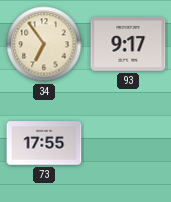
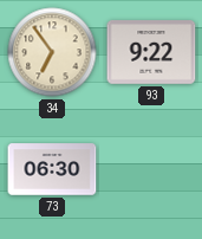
93: 9:17 -> 9:22
73: 17:55 -> 06:30
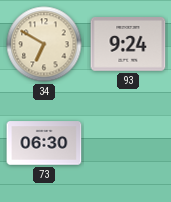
34: 6:54 -> 6:50
93: 9:22 -> 9:24
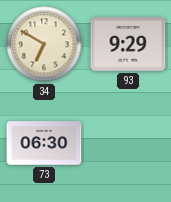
93: 9:24 -> 9:29
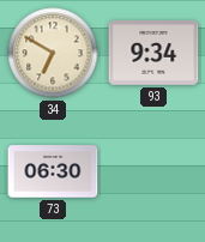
93: 9:29 -> 9:34
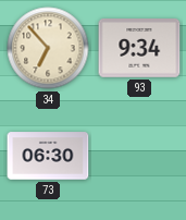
34: 6:50 -> 6:53
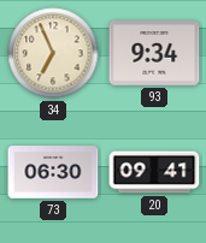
34: 6:53 -> 6:56
20: none -> 09:41
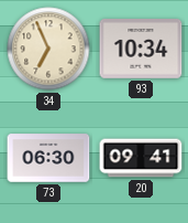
93: 9:34 -> 10:34
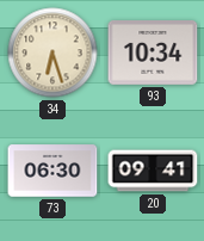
34: 6:56 -> 6:27
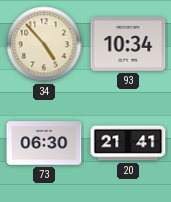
34: 6:27 -> 4:53
20: 09:41 -> 21:41
